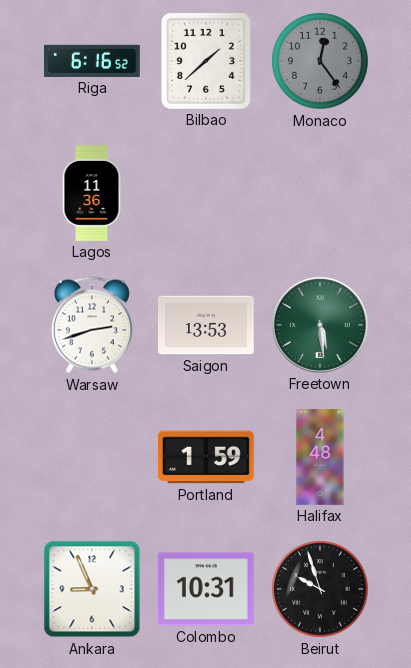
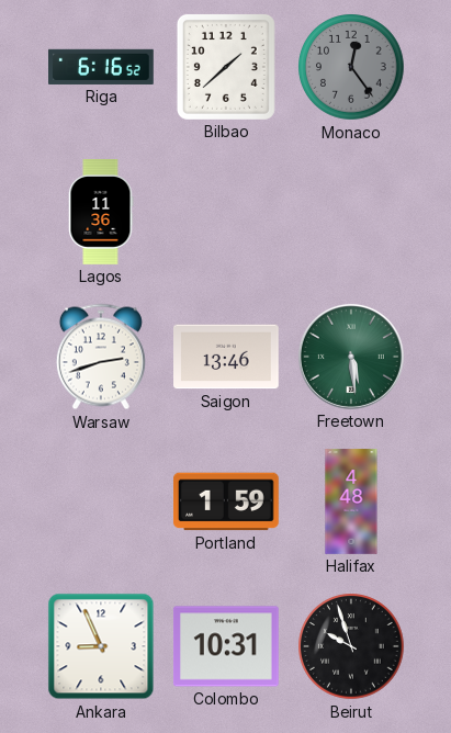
Saigon: 13:53 -> 13:46
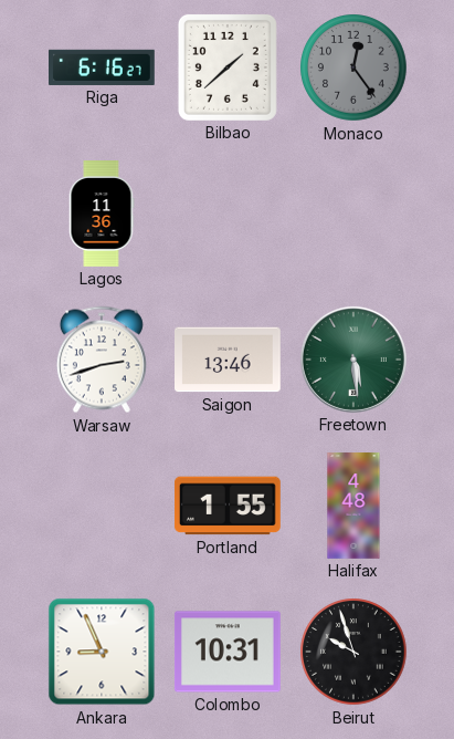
Riga: 6:16:52 -> 6:16:27
Portland: 1:59 -> 1:55
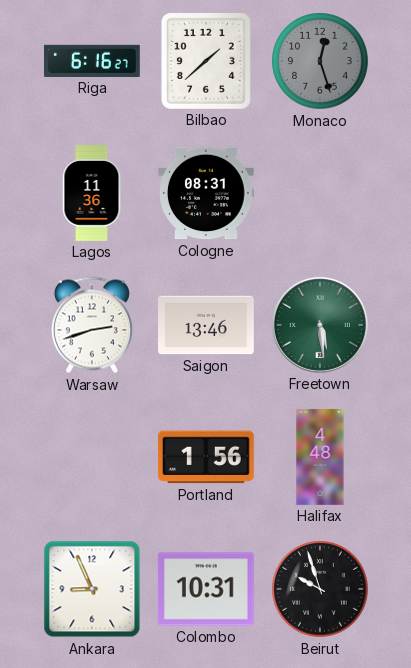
Monaco: 12:24 -> 12:27
Cologne: none -> 08:31
Portland: 1:55 -> 1:56
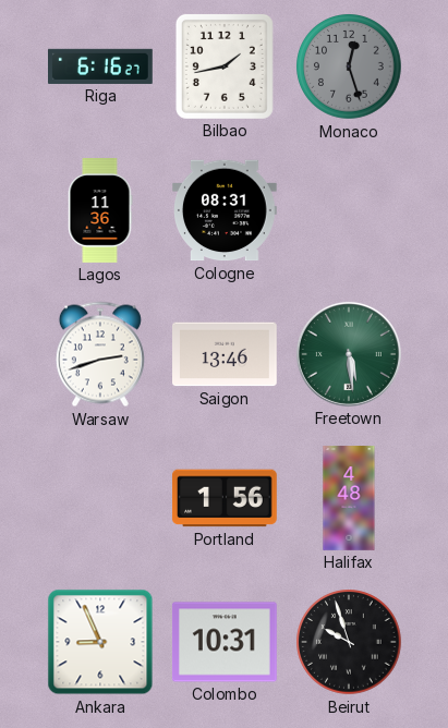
Bilbao: 1:38 -> 1:43
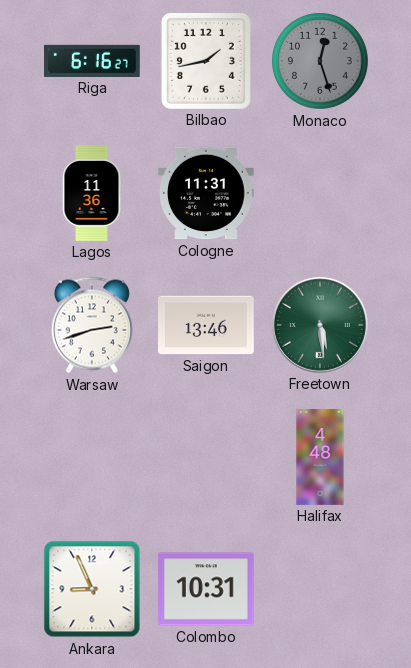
Cologne: 08:31 -> 11:31
Portland: 1:56 -> none
Beirut: 9:57 -> none
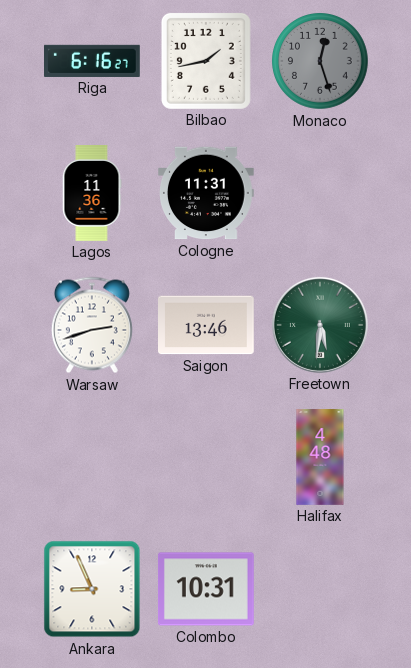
Freetown: 5:29 -> 5:31
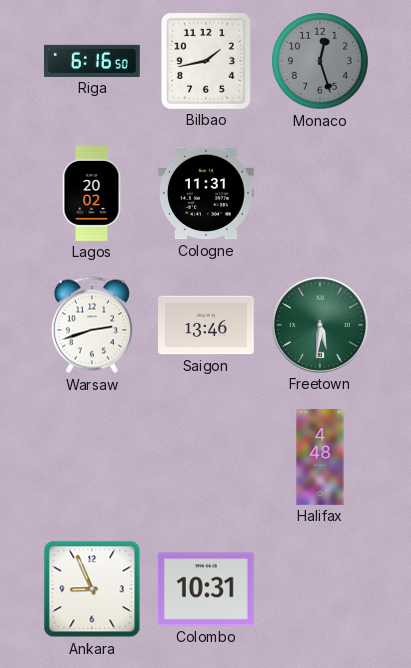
Riga: 6:16:27 -> 6:16:50
Lagos: 11:36 -> 20:02
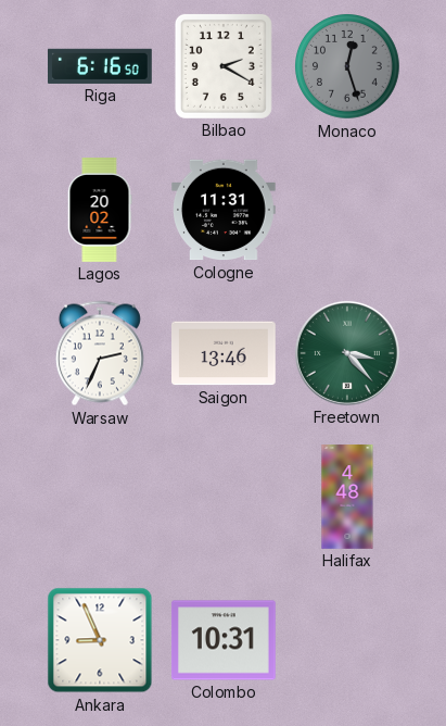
Bilbao: 1:43 -> 2:20
Warsaw: 2:42 -> 2:34
Freetown: 5:31 -> 3:23
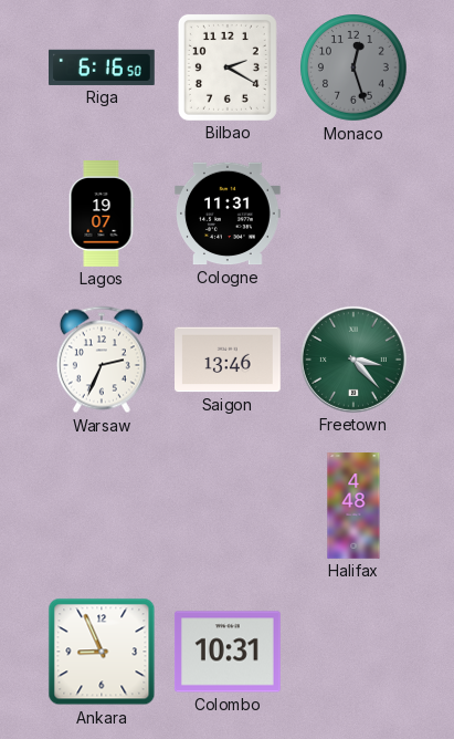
Lagos: 20:02 -> 19:07
